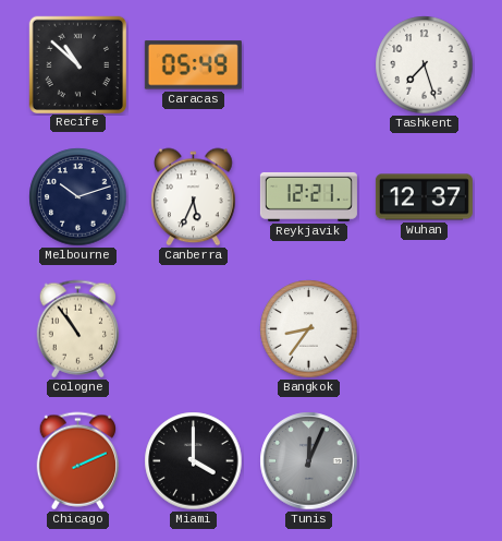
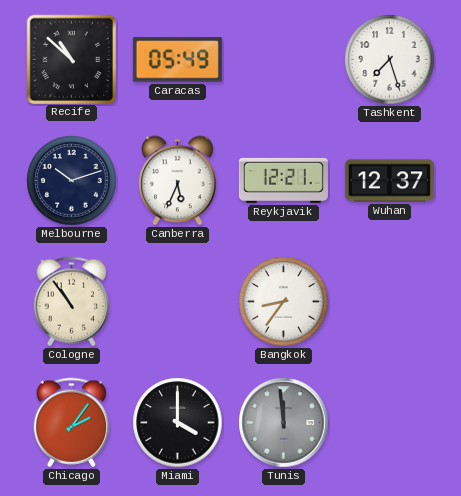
Chicago: 2:11 -> 2:06
Tunis: 12:04 -> 11:59
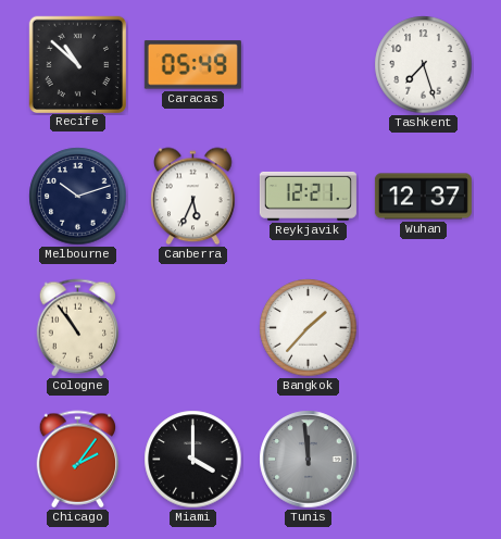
Bangkok: 8:36 -> 1:37
